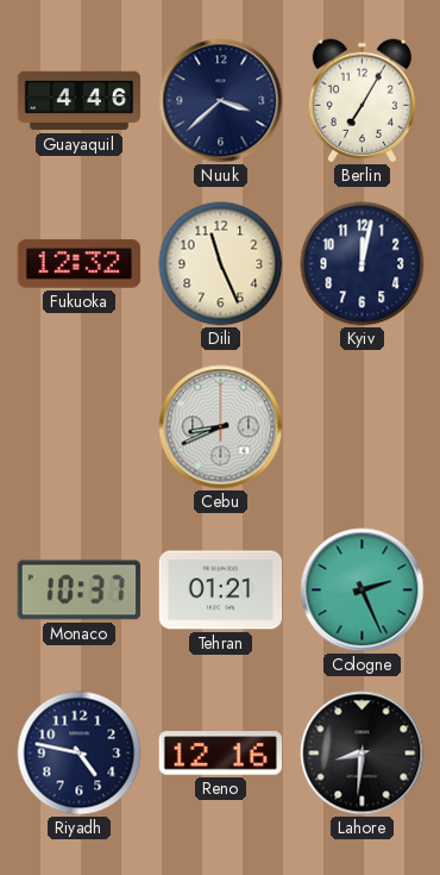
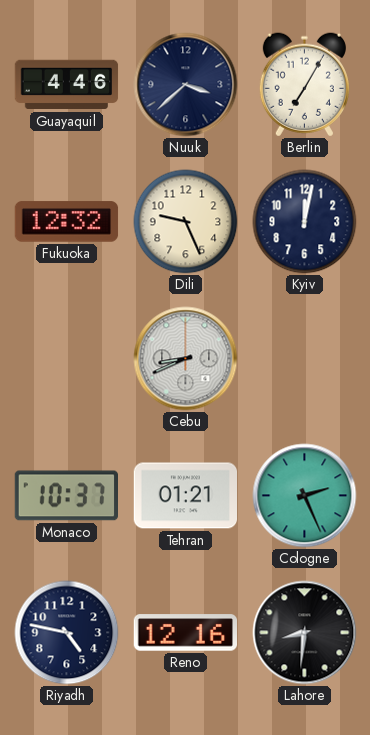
Dili: 11:26 -> 9:26
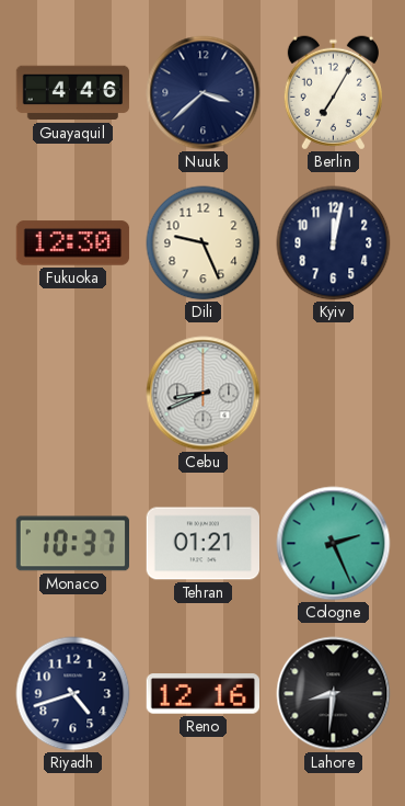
Fukuoka: 12:32 -> 12:30
Riyadh: 4:47 -> 4:42
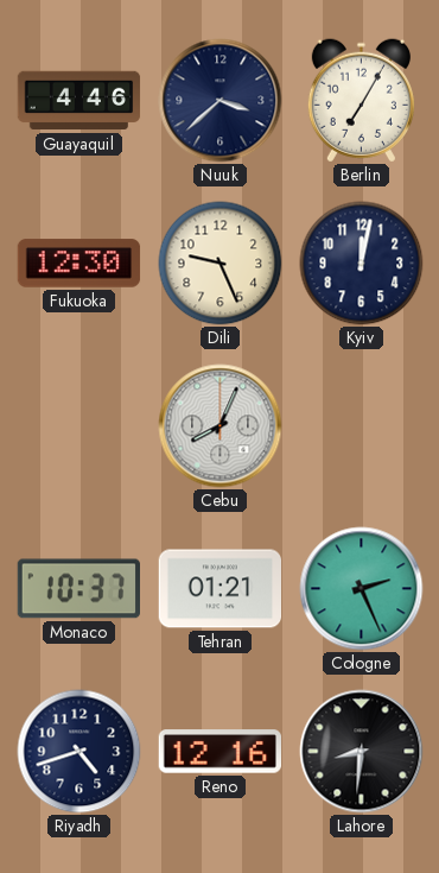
Cebu: 8:41 -> 8:04
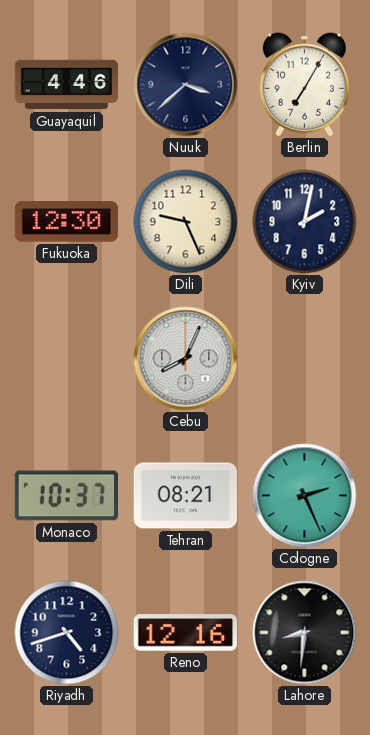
Kyiv: 12:02 -> 2:02
Tehran: 01:21 -> 08:21
